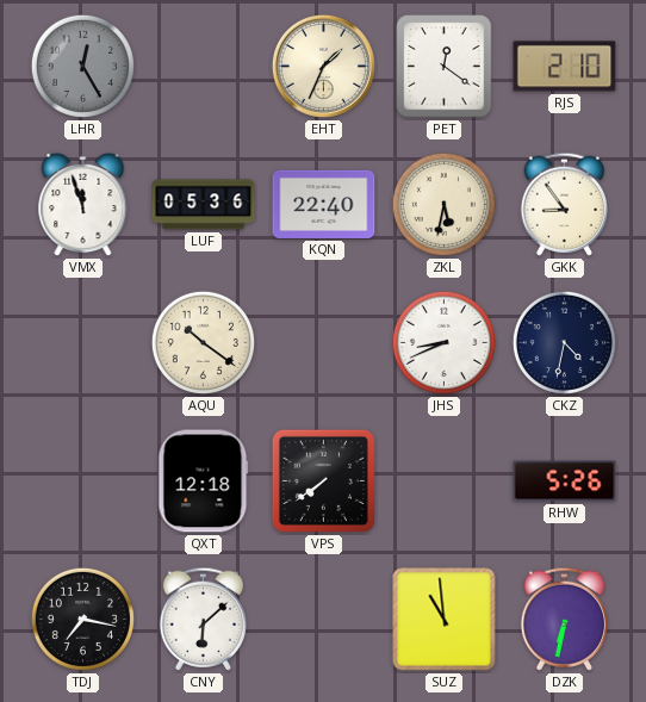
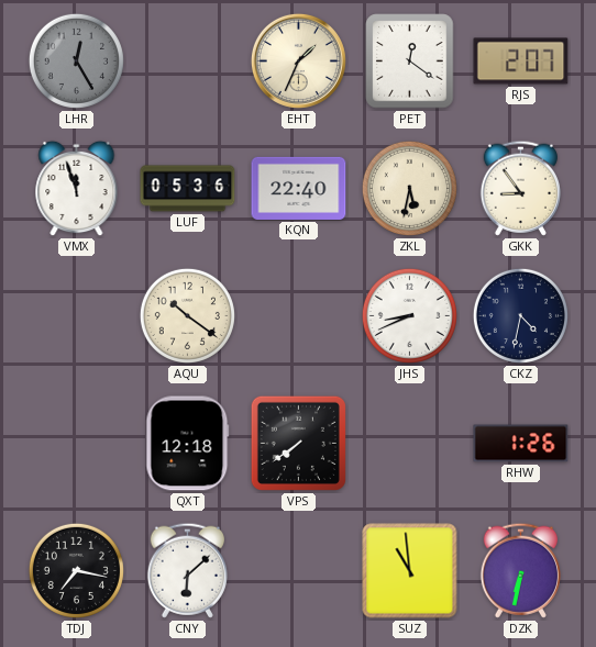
RJS: 2:10 -> 2:07
RHW: 5:26 -> 1:26
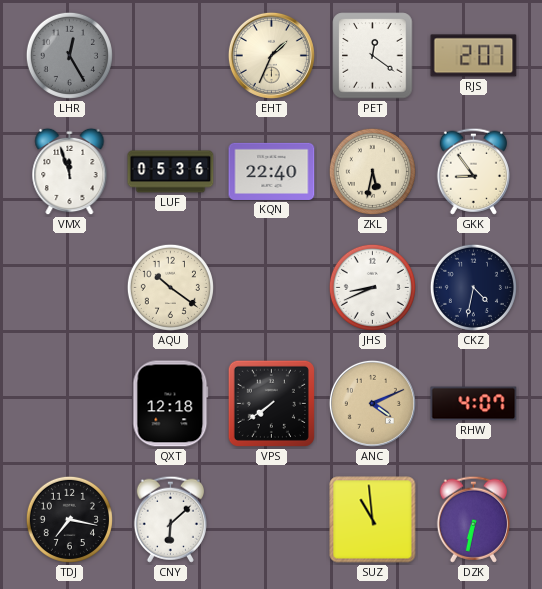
ANC: none -> 4:11
RHW: 1:26 -> 4:07
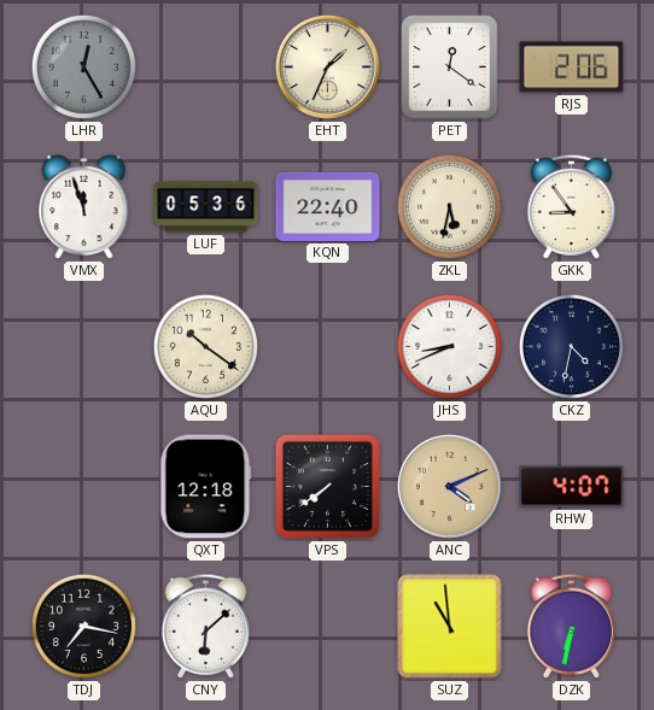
RJS: 2:07 -> 2:06
